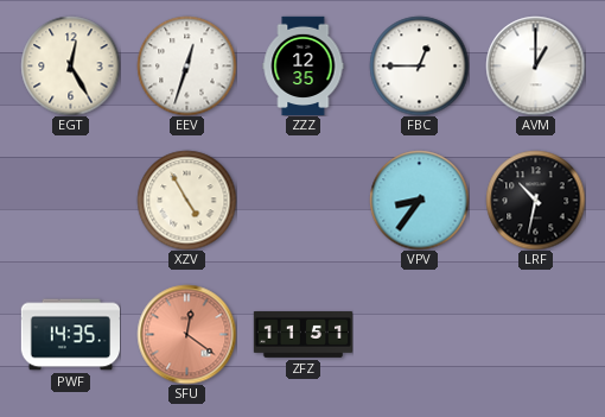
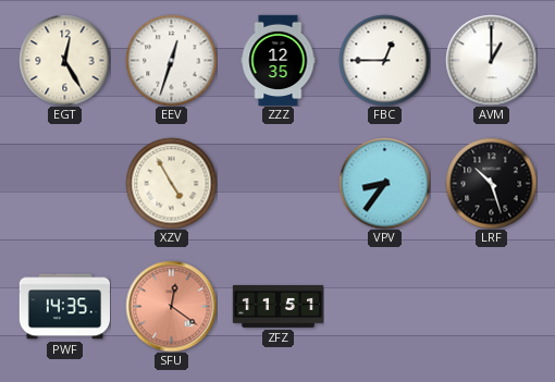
LRF: 10:32 -> 10:27
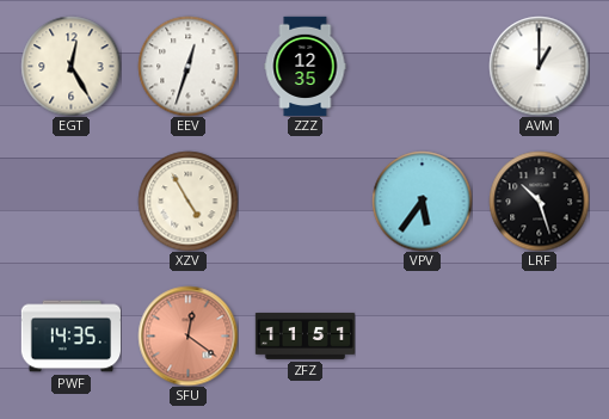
FBC: 12:45 -> none
VPV: 8:36 -> 5:36
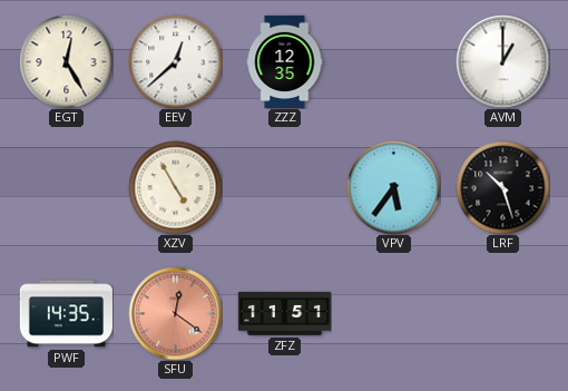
EEV: 12:33 -> 12:38
